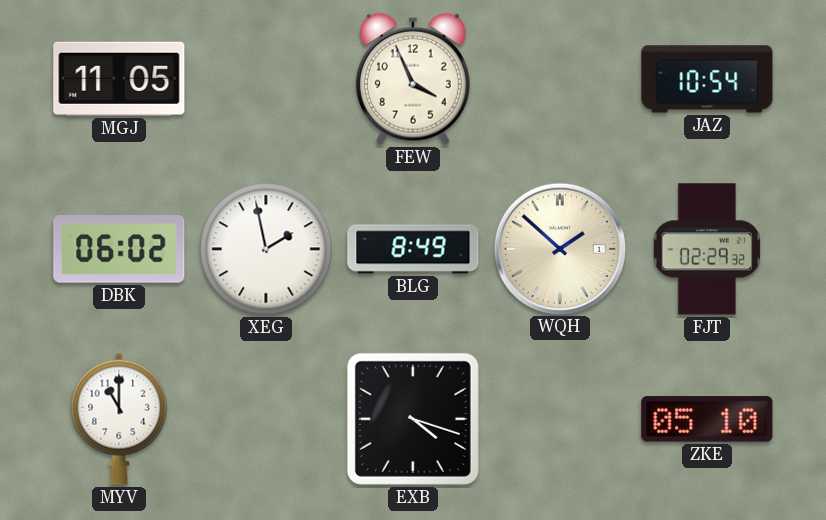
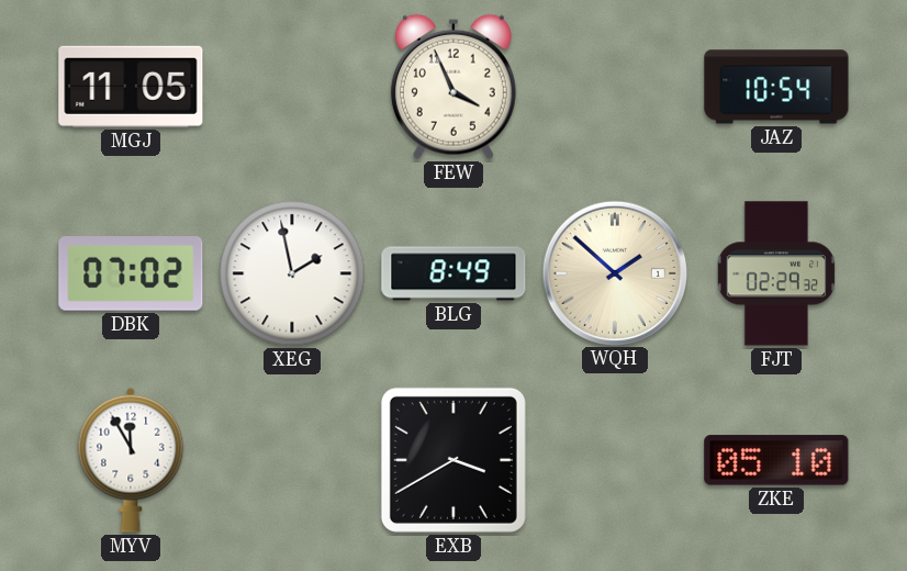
DBK: 06:02 -> 07:02
MYV: 11:00 -> 11:55
EXB: 4:18 -> 3:40
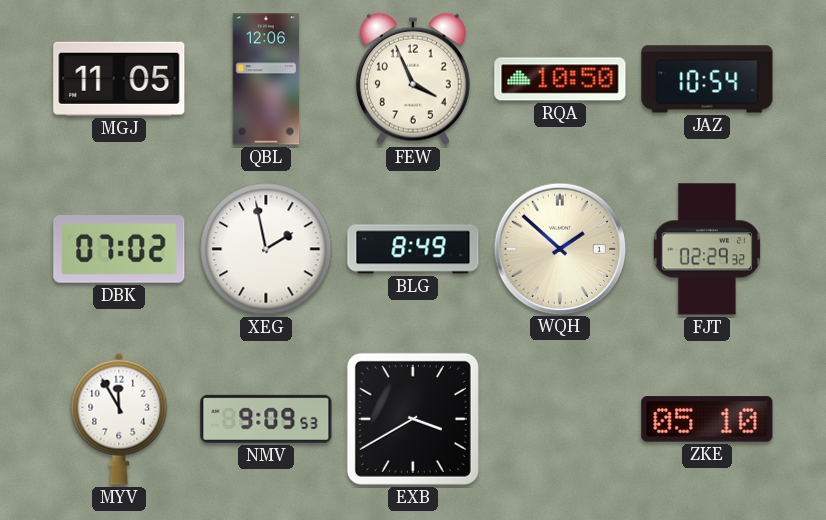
QBL: none -> 12:06
RQA: none -> 10:50
NMV: none -> 9:09
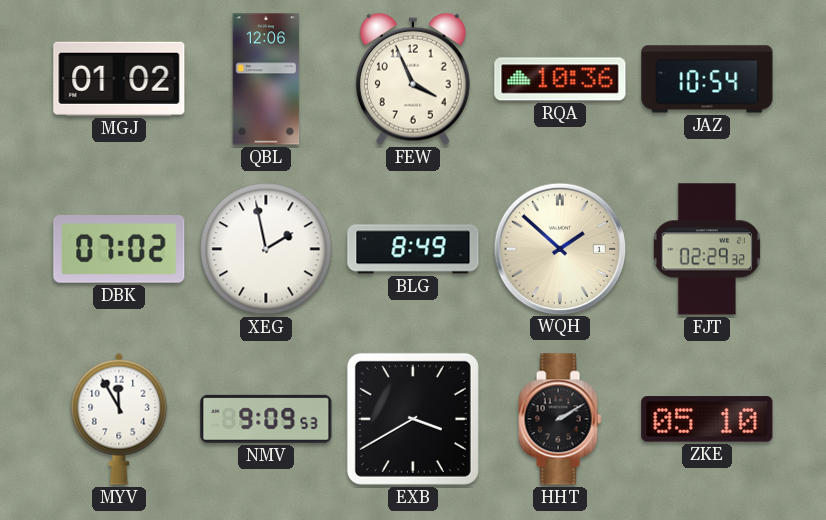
MGJ: 11:05 -> 01:02
RQA: 10:50 -> 10:36
HHT: none -> 2:10
